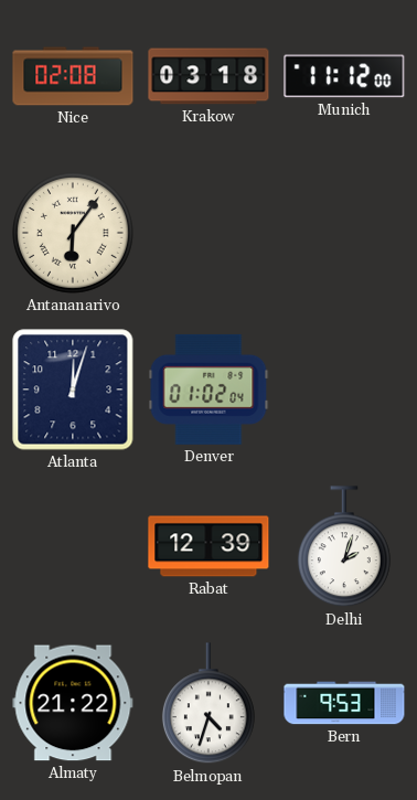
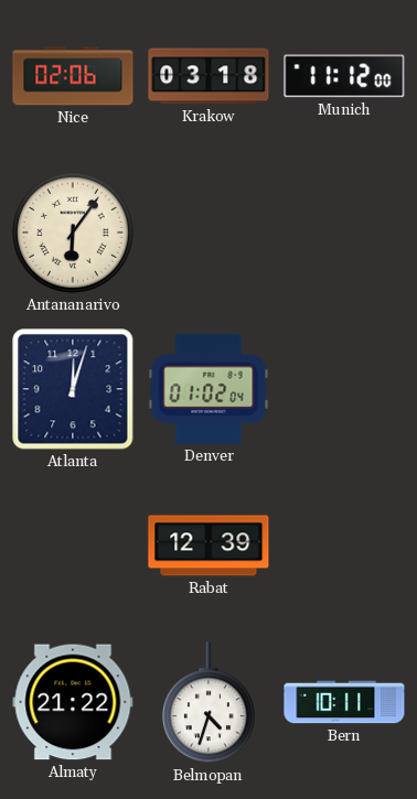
Nice: 02:08 -> 02:06
Delhi: 2:03 -> none
Bern: 9:53 -> 10:11
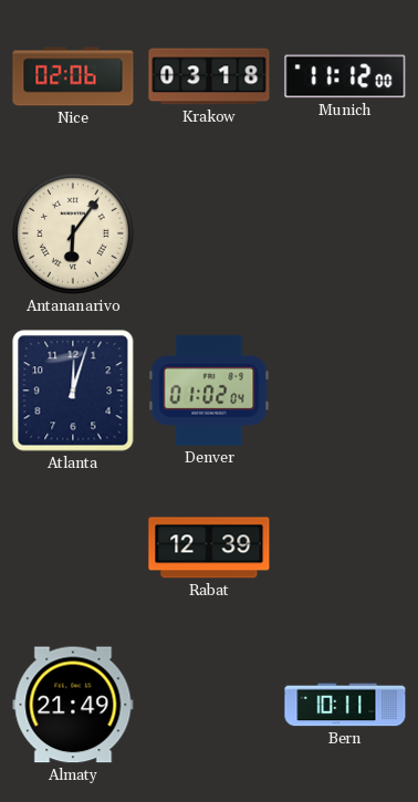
Almaty: 21:22 -> 21:49
Belmopan: 4:33 -> none
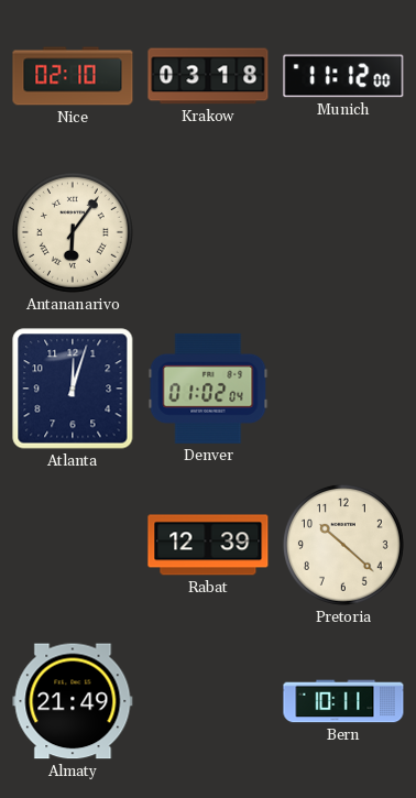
Nice: 02:06 -> 02:10
Pretoria: none -> 10:22
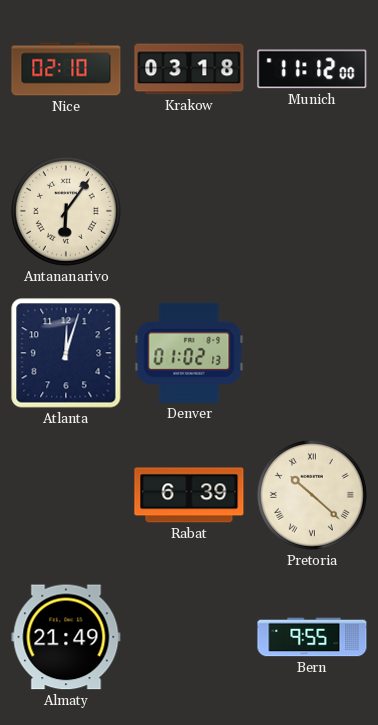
Denver: 01:02:04 -> 01:02:13
Rabat: 12:39 -> 6:39
Pretoria numerals: Arabic -> Roman
Bern: 10:11 -> 9:55
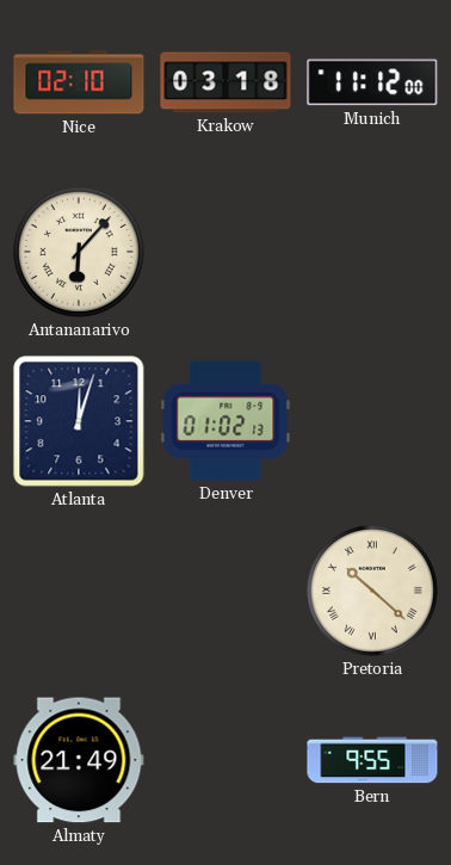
Antananarivo: 6:06 -> 6:07
Rabat: 6:39 -> none
